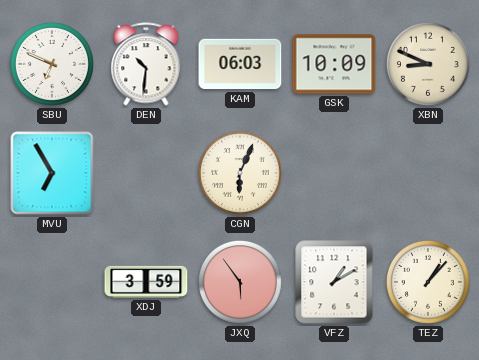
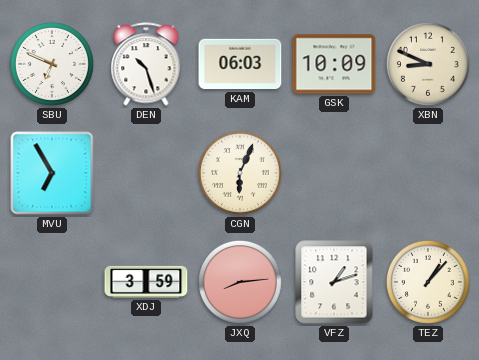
DEN: 10:31 -> 10:27
JXQ: 5:54 -> 8:14
VFZ: 1:10 -> 1:12
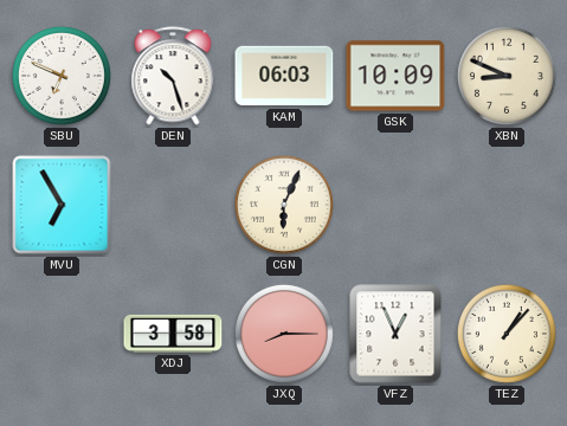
XDJ: 3:59 -> 3:58
JXQ: 8:14 -> 8:15
VFZ: 1:12 -> 12:56
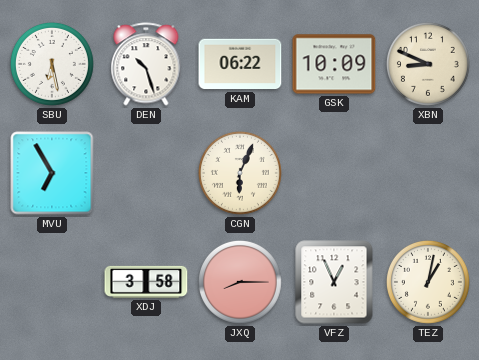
SBU: 6:49 -> 6:28
KAM: 06:03 -> 06:22
TEZ: 1:07 -> 1:02
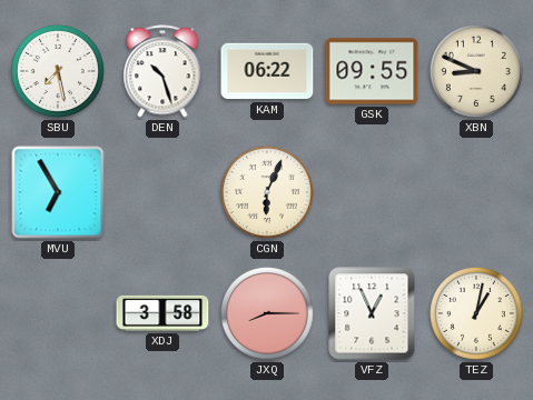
SBU: 6:28 -> 7:28
GSK: 10:09 -> 09:55
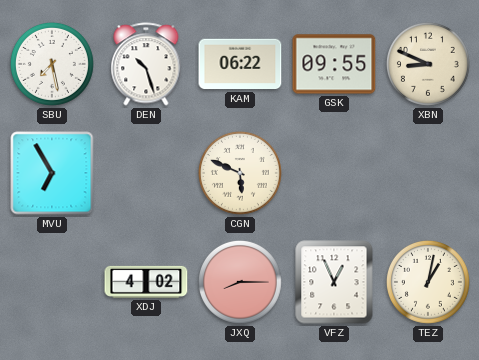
CGN: 6:04 -> 5:49
XDJ: 3:58 -> 4:02
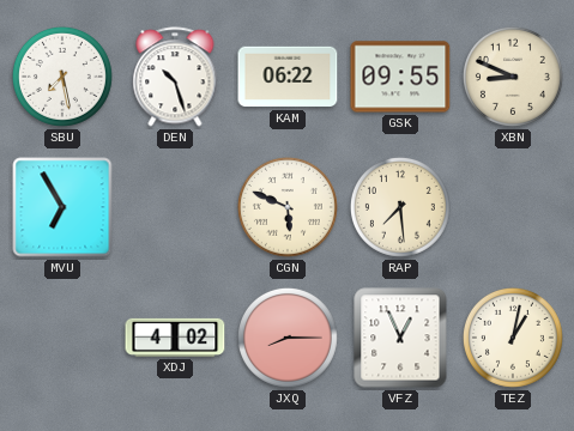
RAP: none -> 7:29
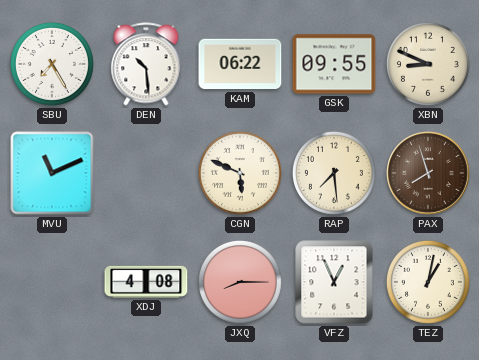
SBU: 7:28 -> 7:25
DEN: 10:27 -> 10:29
MVU: 6:55 -> 11:11
PAX: none -> 7:57
XDJ: 4:02 -> 4:08
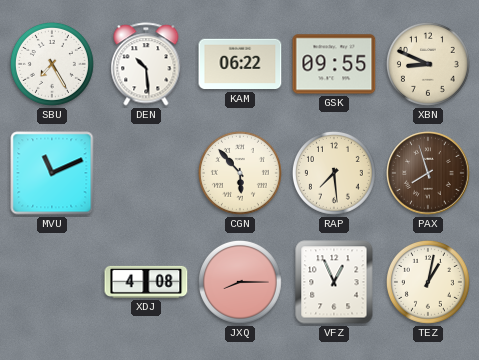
CGN: 5:49 -> 5:53
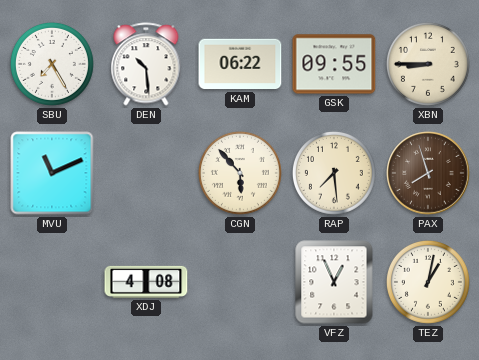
XBN: 8:49 -> 8:45
JXQ: 8:15 -> none
